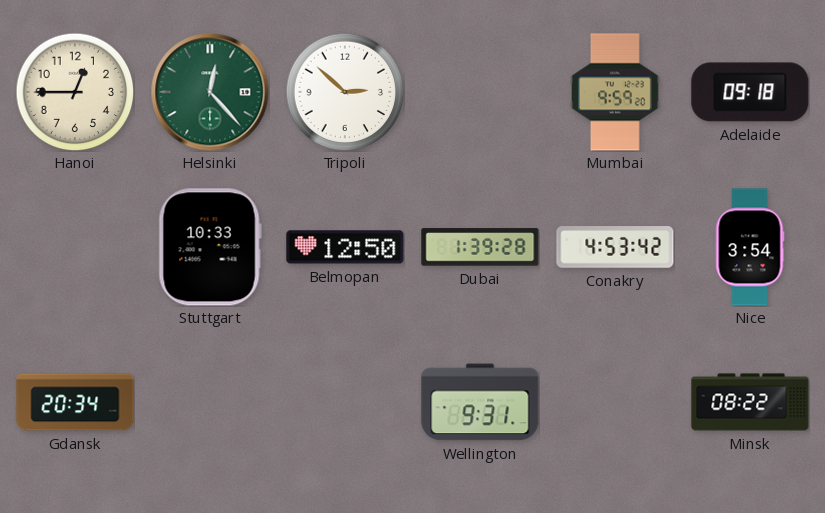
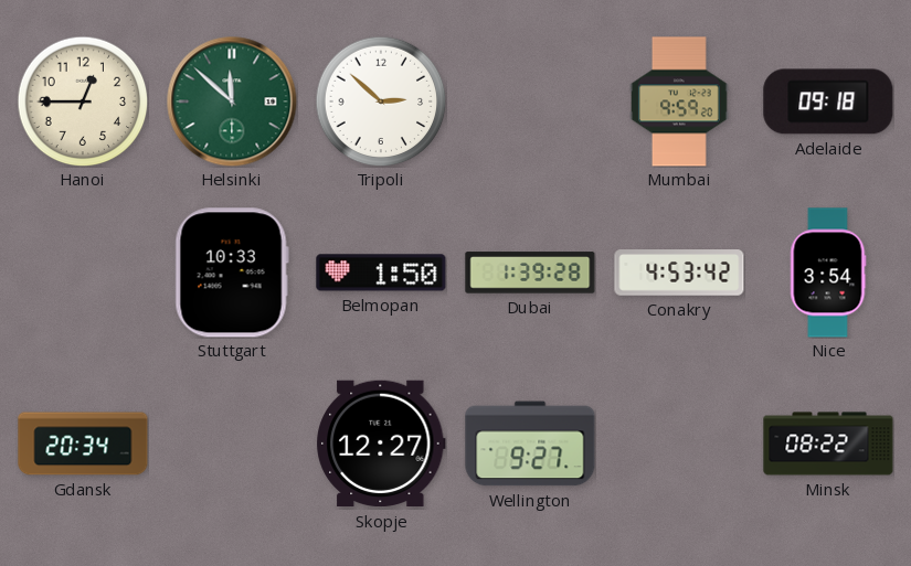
Helsinki: 12:23 -> 11:52
Belmopan: 12:50 -> 1:50
Skopje: none -> 12:27
Wellington: 9:31 -> 9:27
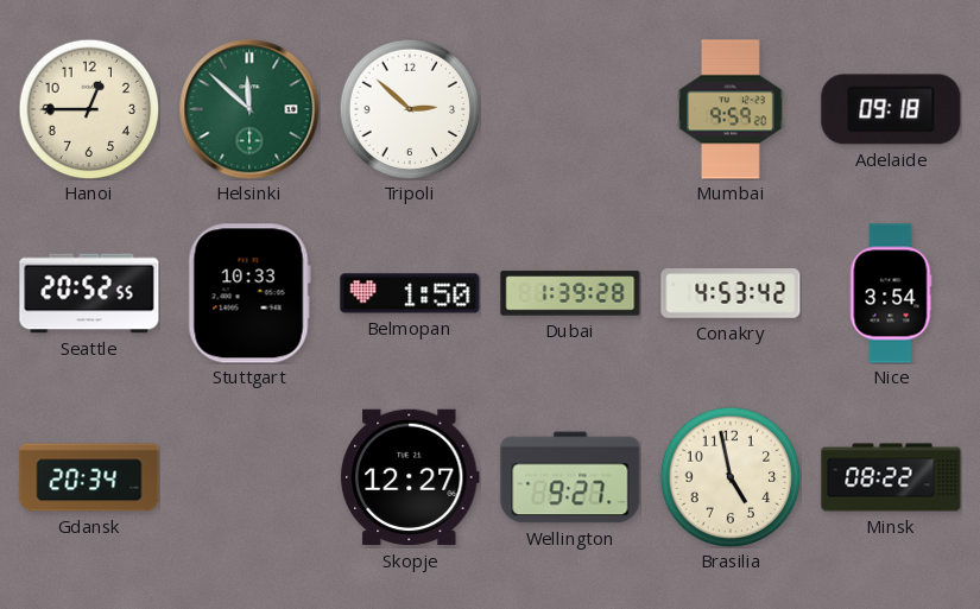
Seattle: none -> 20:52
Brasilia: none -> 4:58
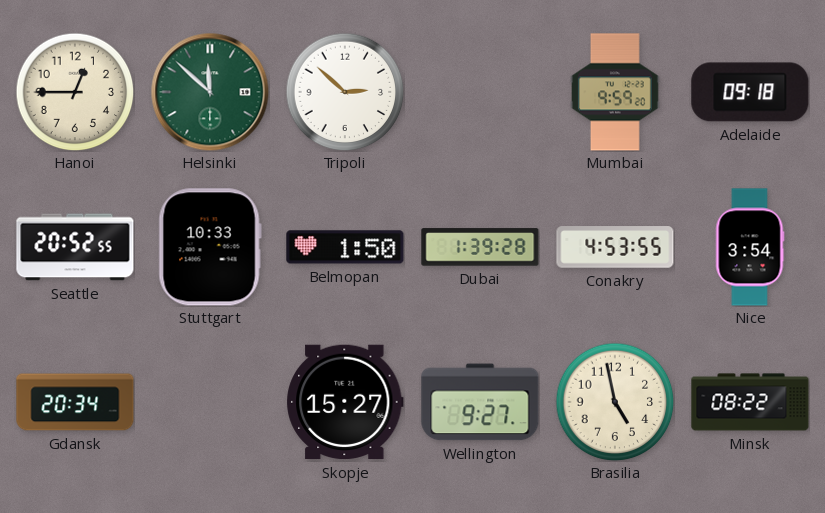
Conakry: 4:53:42 -> 4:53:55
Skopje: 12:27 -> 15:27
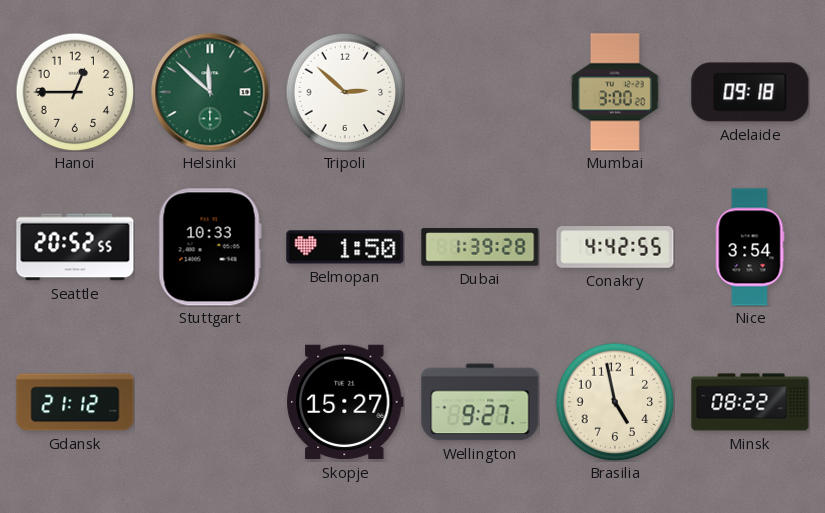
Mumbai: 9:59 -> 3:00
Conakry: 4:53 -> 4:42
Gdansk: 20:34 -> 21:12
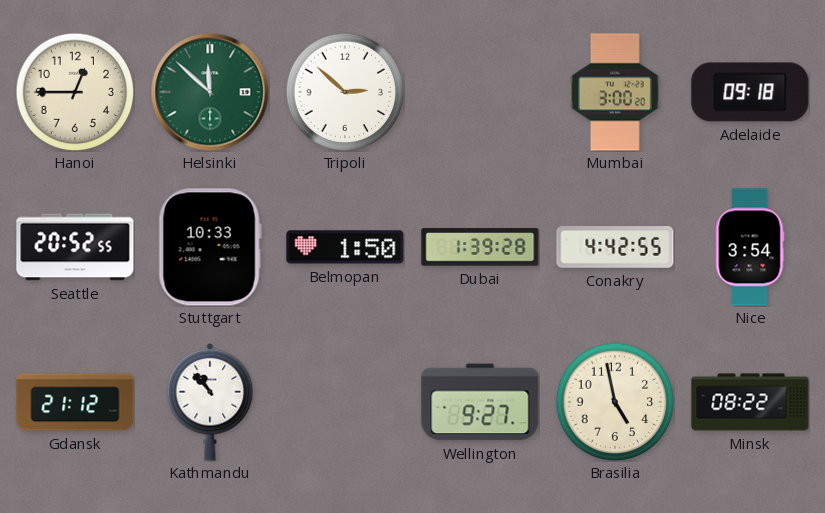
Kathmandu: none -> 10:53
Skopje: 15:27 -> none
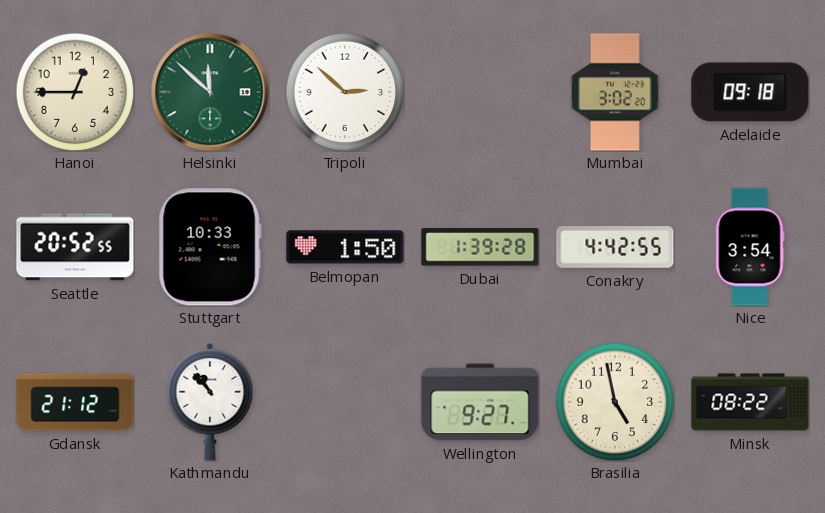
Mumbai: 3:00 -> 3:02
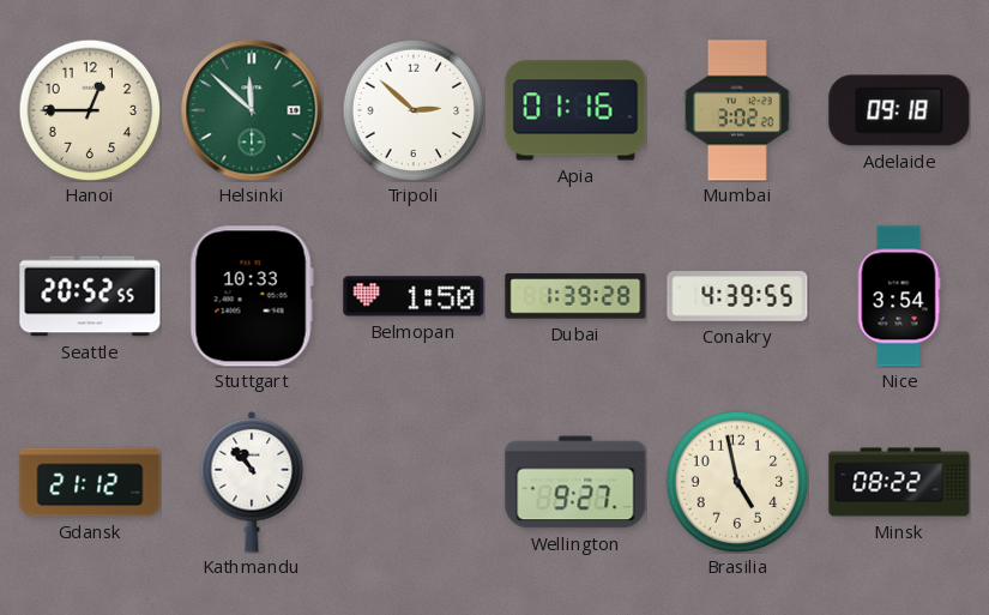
Apia: none -> 01:16
Conakry: 4:42 -> 4:39
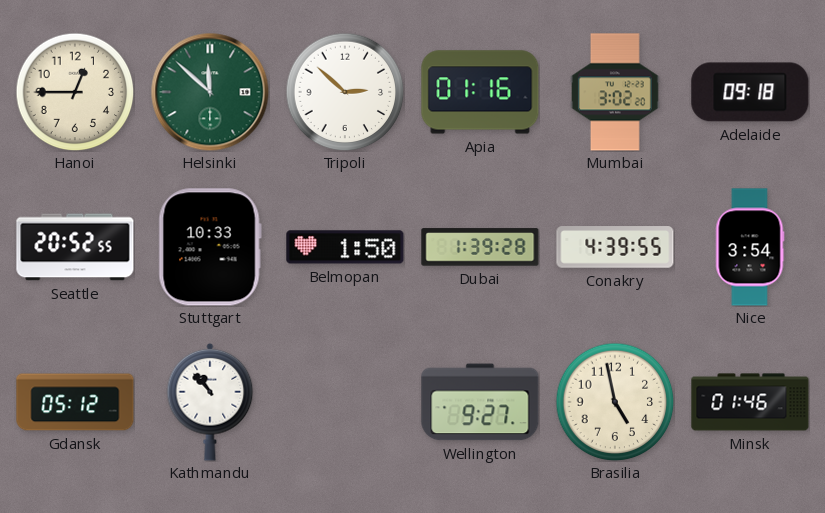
Gdansk: 21:12 -> 05:12
Minsk: 08:22 -> 01:46
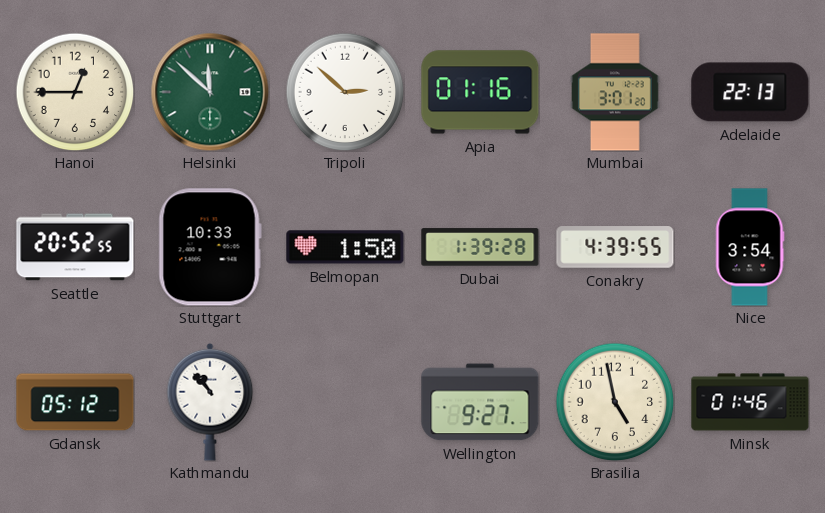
Mumbai: 3:02 -> 3:01
Adelaide: 09:18 -> 22:13
